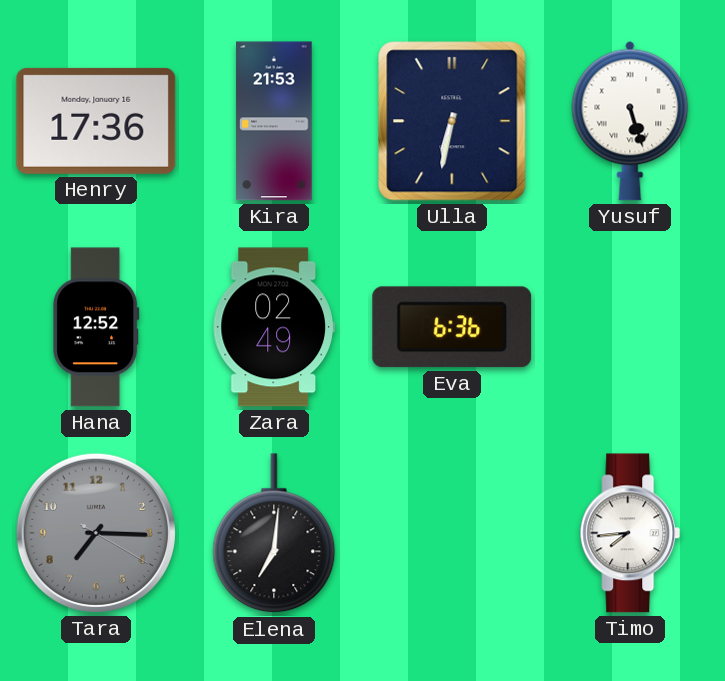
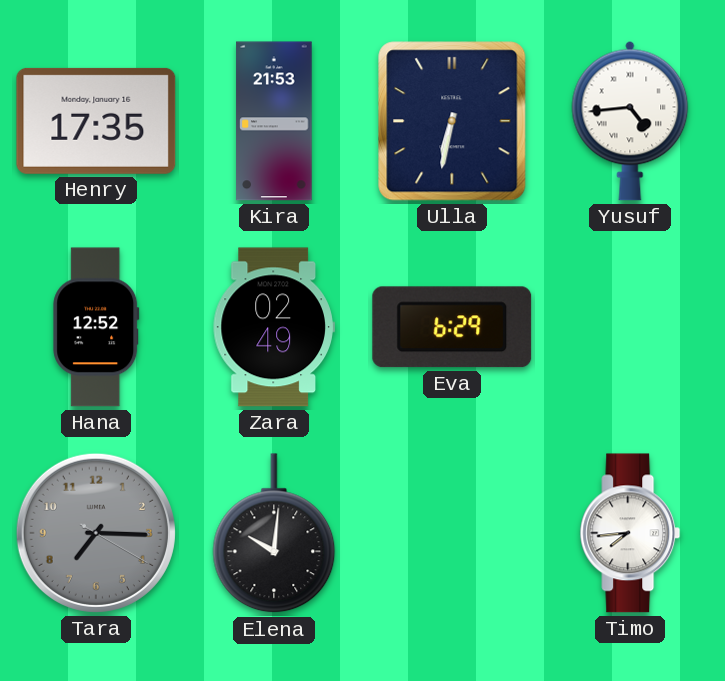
Henry: 17:36 -> 17:35
Yusuf: 5:27 -> 4:44
Eva: 6:36 -> 6:29
Elena: 7:01 -> 10:01
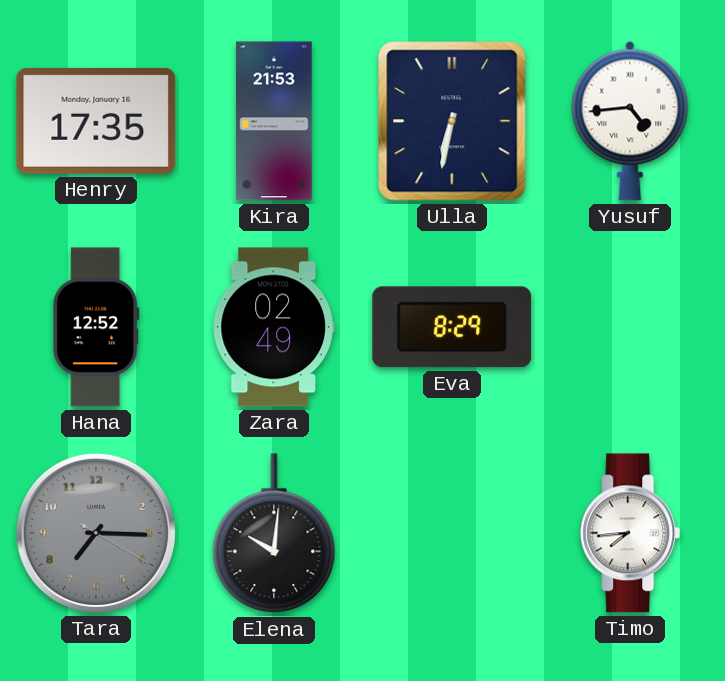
Eva: 6:29 -> 8:29
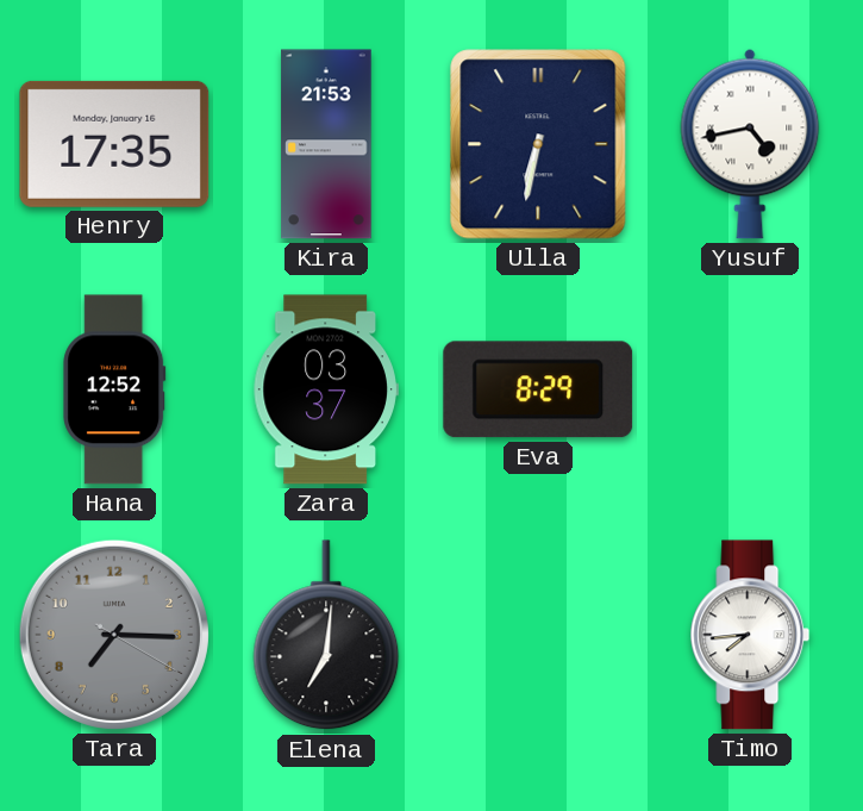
Yusuf: 4:44 -> 4:43
Zara: 02:49 -> 03:37
Elena: 10:01 -> 7:01
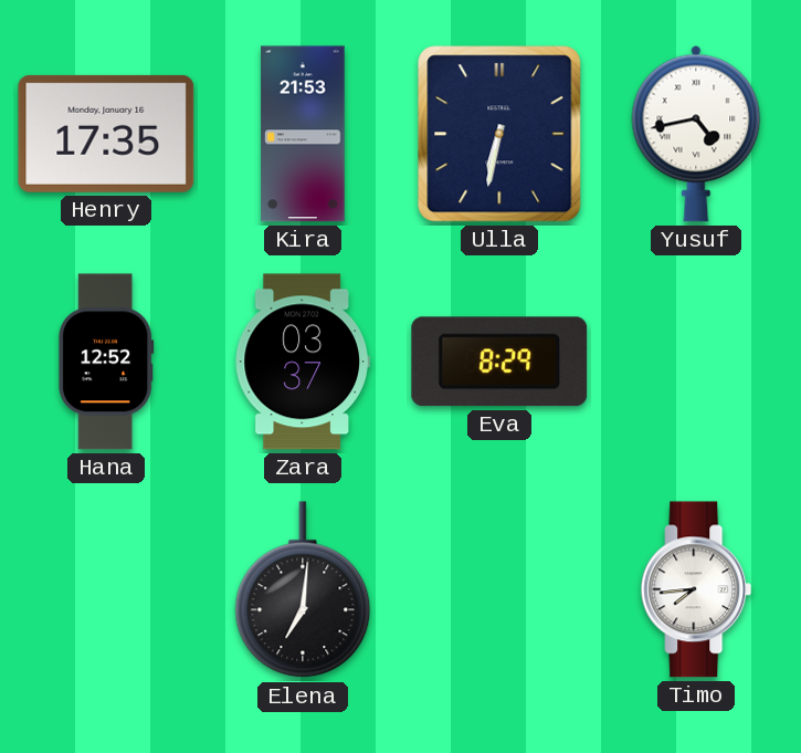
Tara: 7:15 -> none
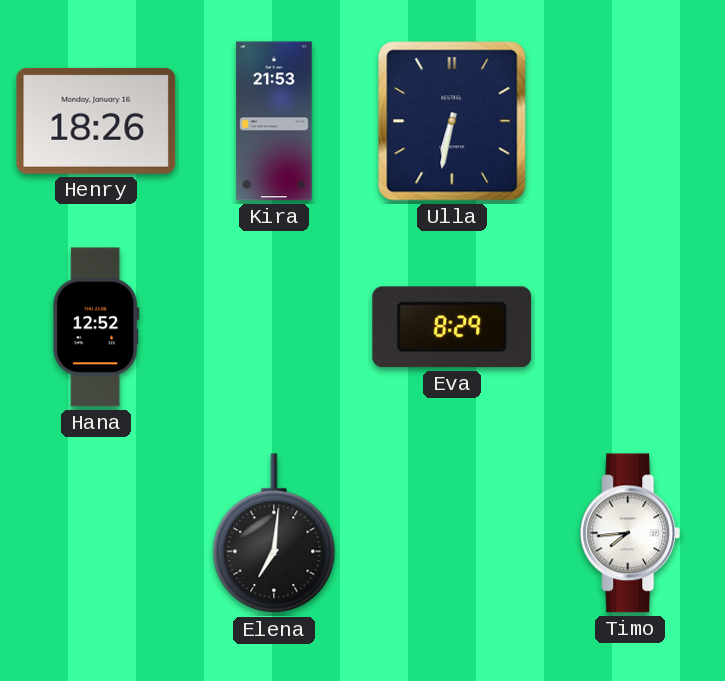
Henry: 17:35 -> 18:26
Yusuf: 4:43 -> none
Zara: 03:37 -> none
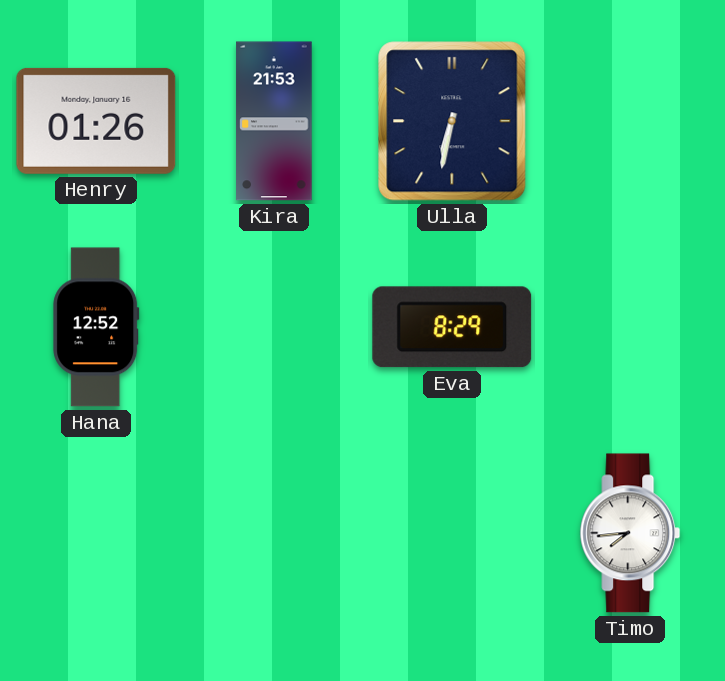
Henry: 18:26 -> 01:26
Elena: 7:01 -> none
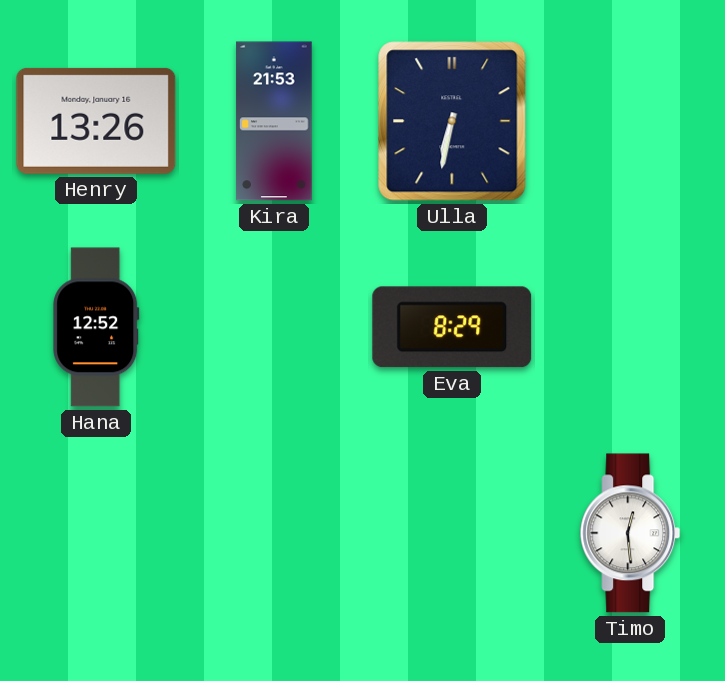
Henry: 01:26 -> 13:26
Timo: 7:44 -> 12:29
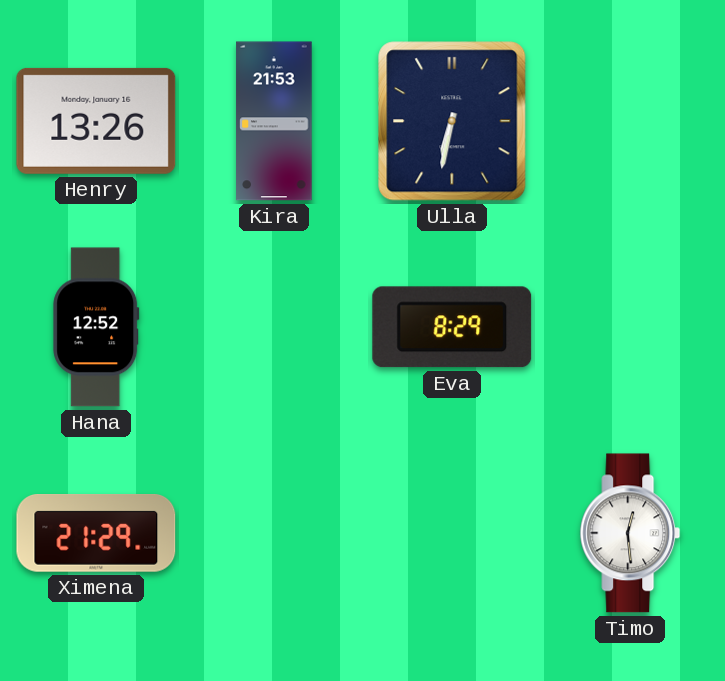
Ximena: none -> 21:29
